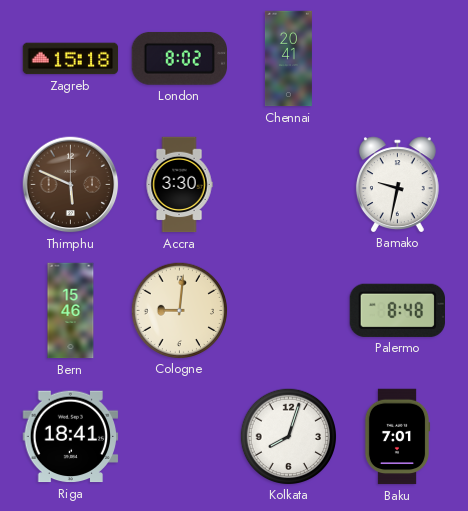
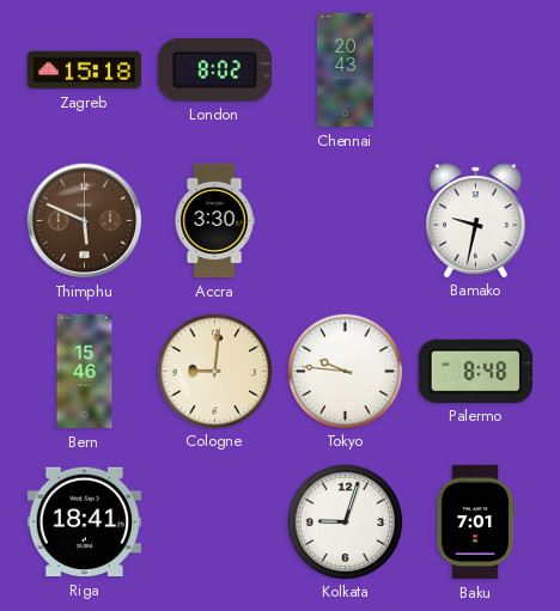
Chennai: 20:41 -> 20:43
Tokyo: none -> 9:46
Kolkata: 8:03 -> 9:03
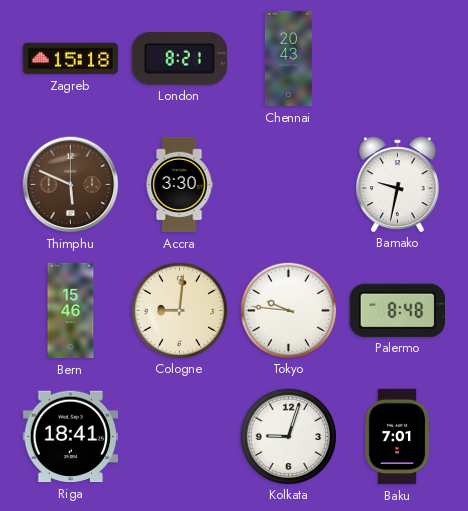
London: 8:02 -> 8:21
